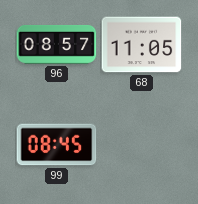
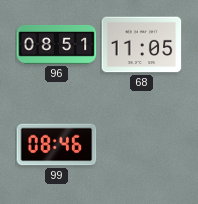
96: 08:57 -> 08:51
99: 08:45 -> 08:46
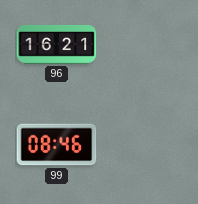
96: 08:51 -> 16:21
68: 11:05 -> none
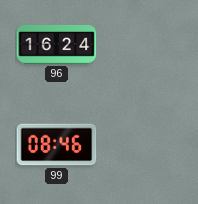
96: 16:21 -> 16:24
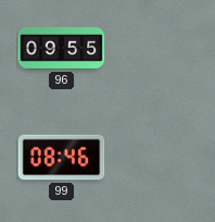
96: 16:24 -> 09:55
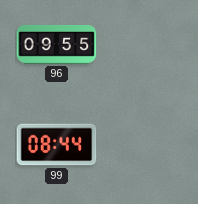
99: 08:46 -> 08:44
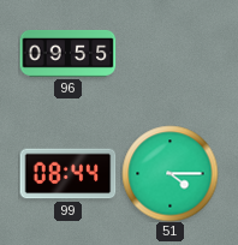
51: none -> 4:15
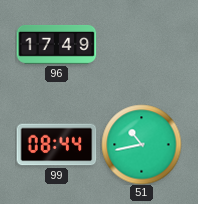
96: 09:55 -> 17:49
51: 4:15 -> 10:43
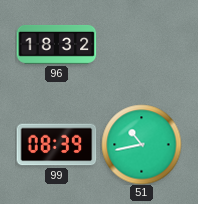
96: 17:49 -> 18:32
99: 08:44 -> 08:39
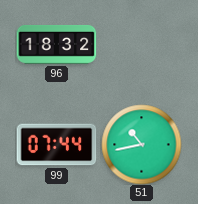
99: 08:39 -> 07:44
